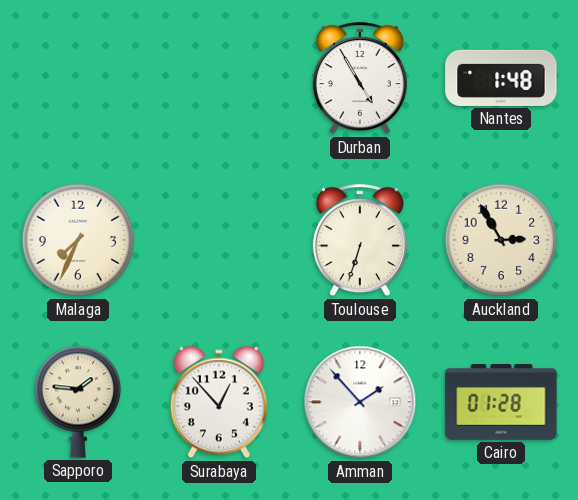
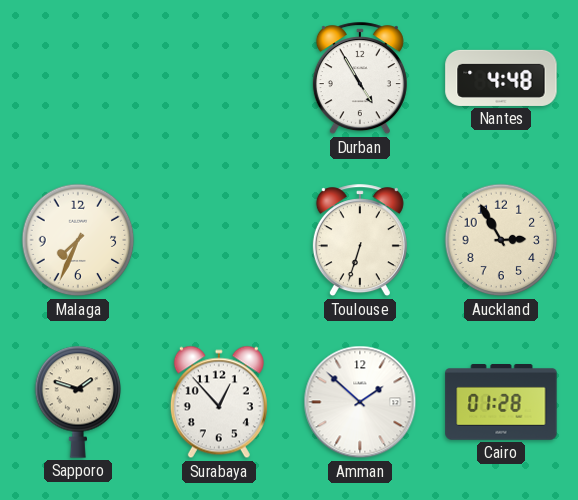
Nantes: 1:48 -> 4:48
Sapporo: 1:46 -> 1:48
Amman: 1:53 -> 1:52
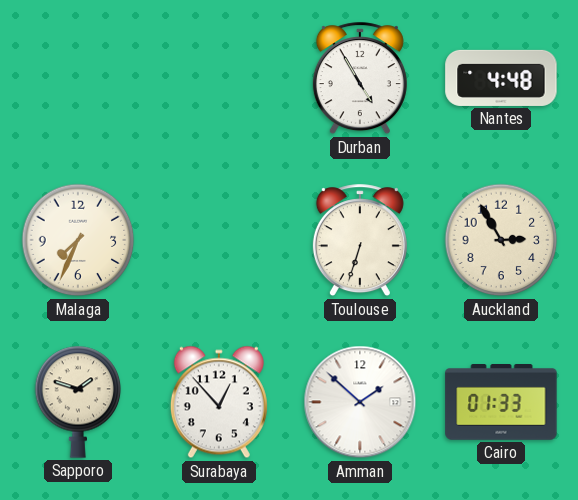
Cairo: 01:28 -> 01:33
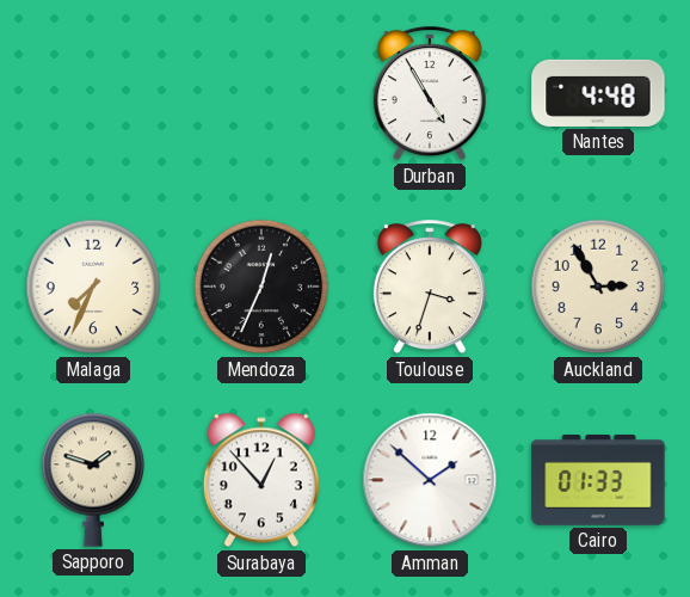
Mendoza: none -> 12:34
Toulouse: 6:33 -> 3:33
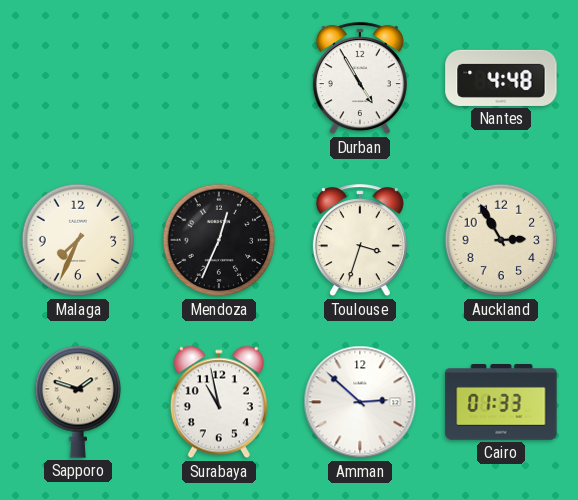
Surabaya: 12:53 -> 10:58
Amman: 1:52 -> 2:52
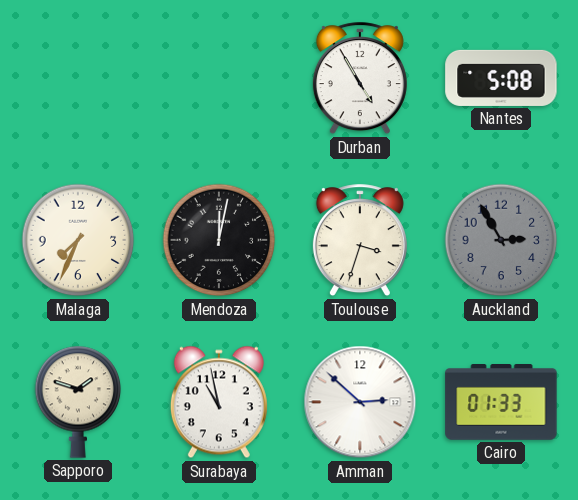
Nantes: 4:48 -> 5:08
Mendoza: 12:34 -> 12:02
Auckland dial: cream -> grey
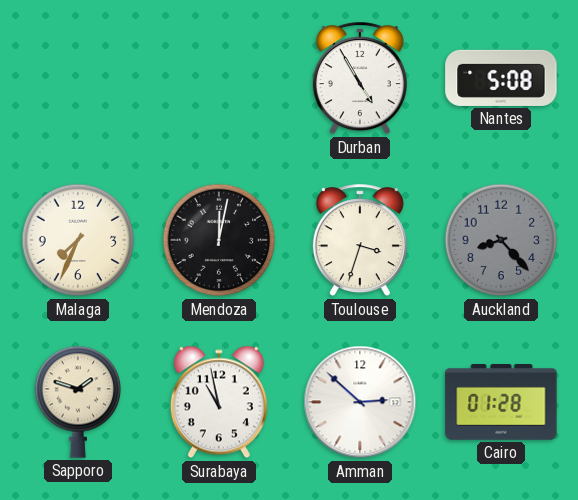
Auckland: 2:55 -> 8:23
Cairo: 01:33 -> 01:28
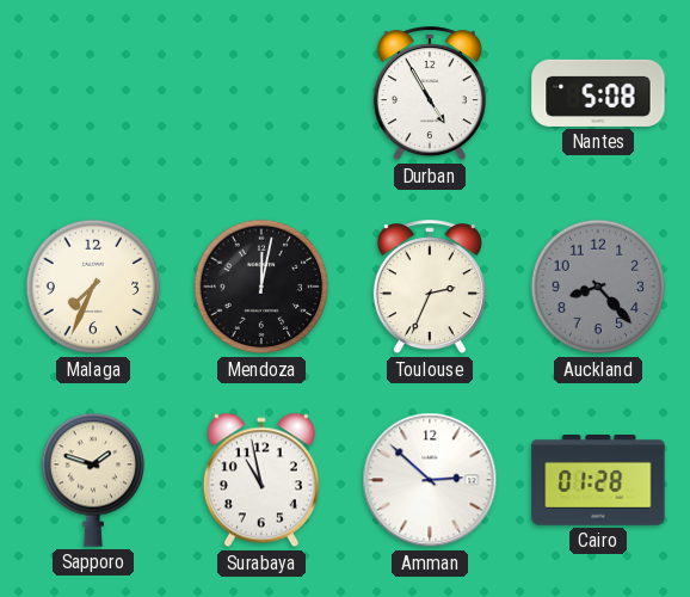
Toulouse: 3:33 -> 2:34
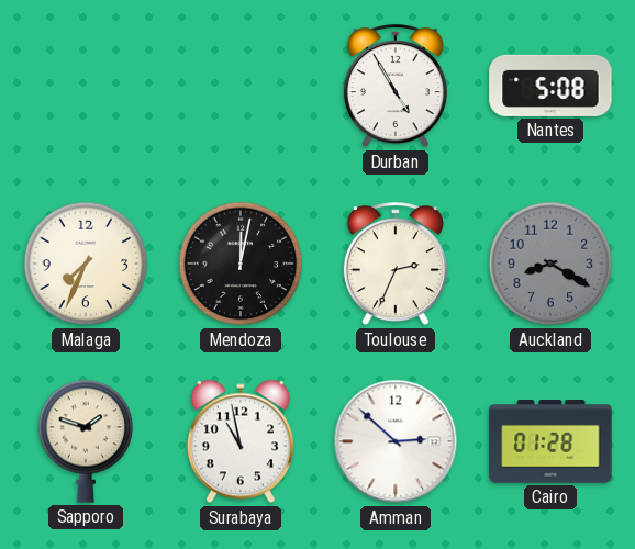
Auckland: 8:23 -> 8:20
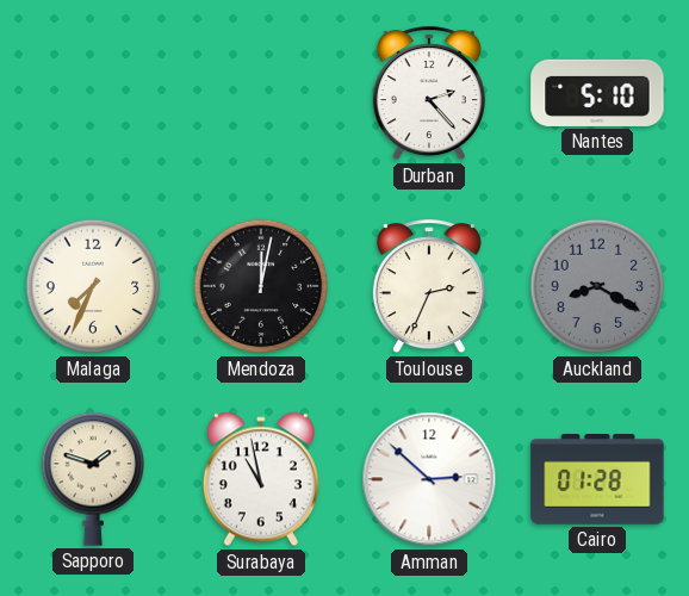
Durban: 4:55 -> 2:23
Nantes: 5:08 -> 5:10
